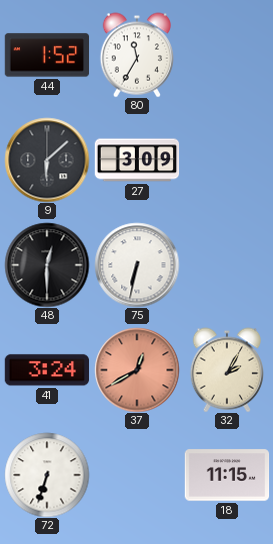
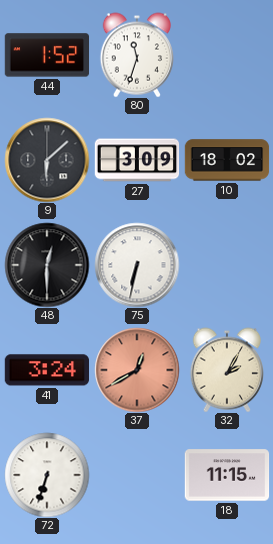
80: 11:35 -> 11:33
10: none -> 18:02
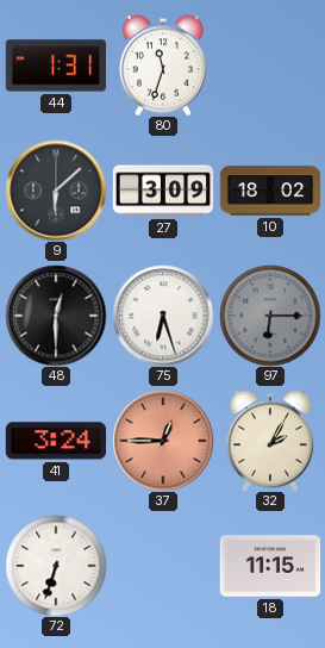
44: 1:52 -> 1:31
75: 6:32 -> 6:27
97: none -> 6:15
37: 12:40 -> 12:45
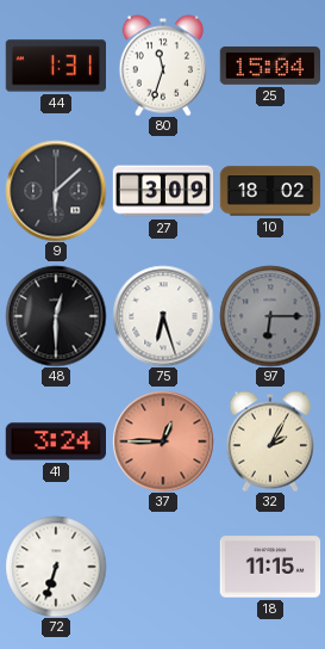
25: none -> 15:04
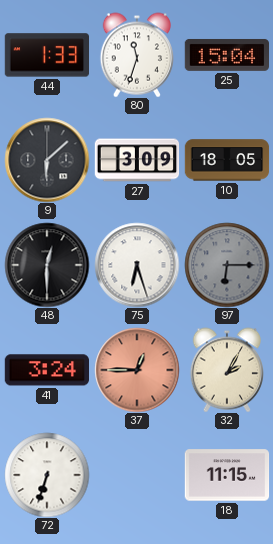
44: 1:31 -> 1:33
10: 18:02 -> 18:05
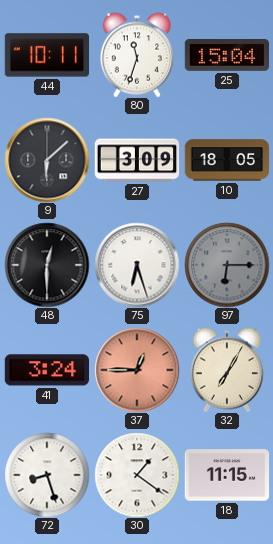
44: 1:33 -> 10:11
32: 2:05 -> 7:05
72: 6:33 -> 8:27
30: none -> 1:21
